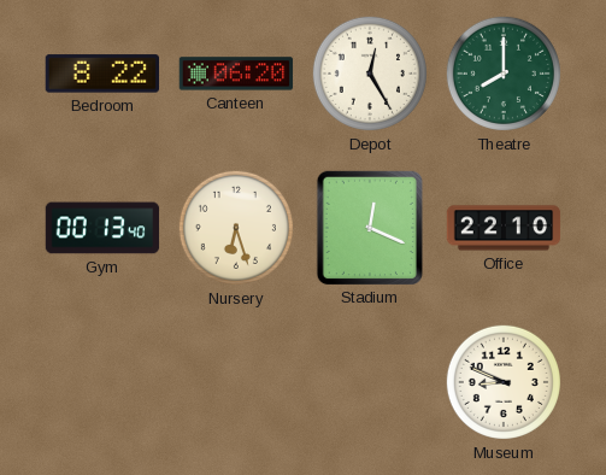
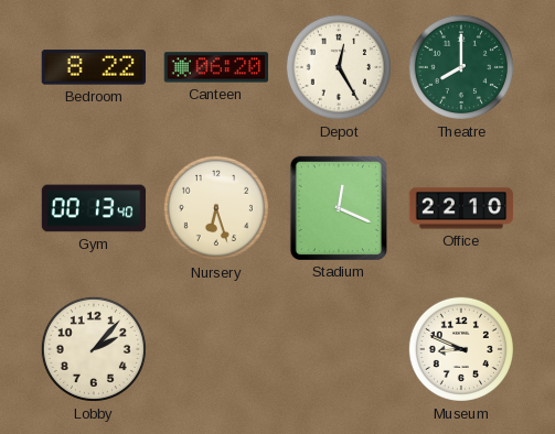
Lobby: none -> 2:07
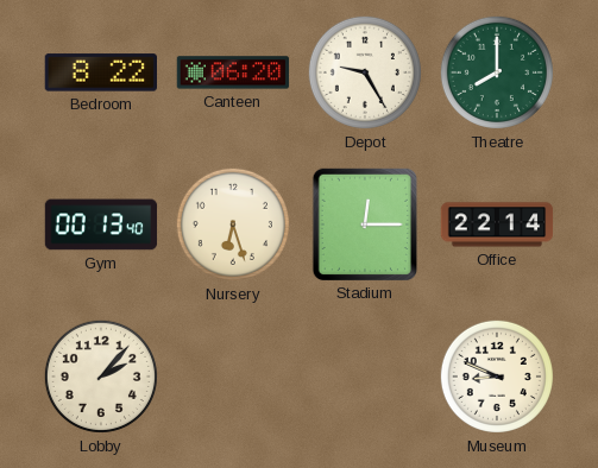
Depot: 12:25 -> 9:25
Stadium: 12:19 -> 12:15
Office: 22:10 -> 22:14
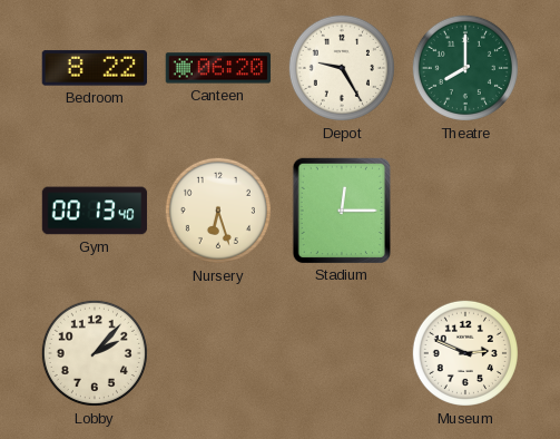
Office: 22:14 -> none
Museum: 8:49 -> 2:49
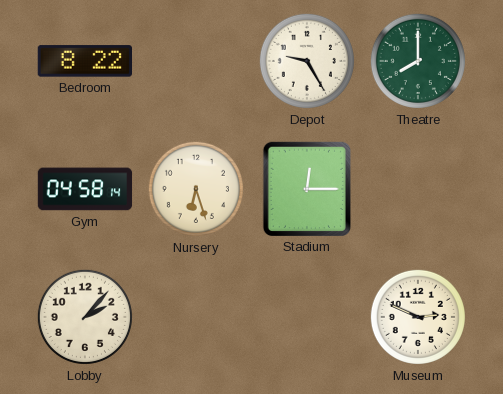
Canteen: 06:20 -> none
Gym: 00:13 -> 04:58
